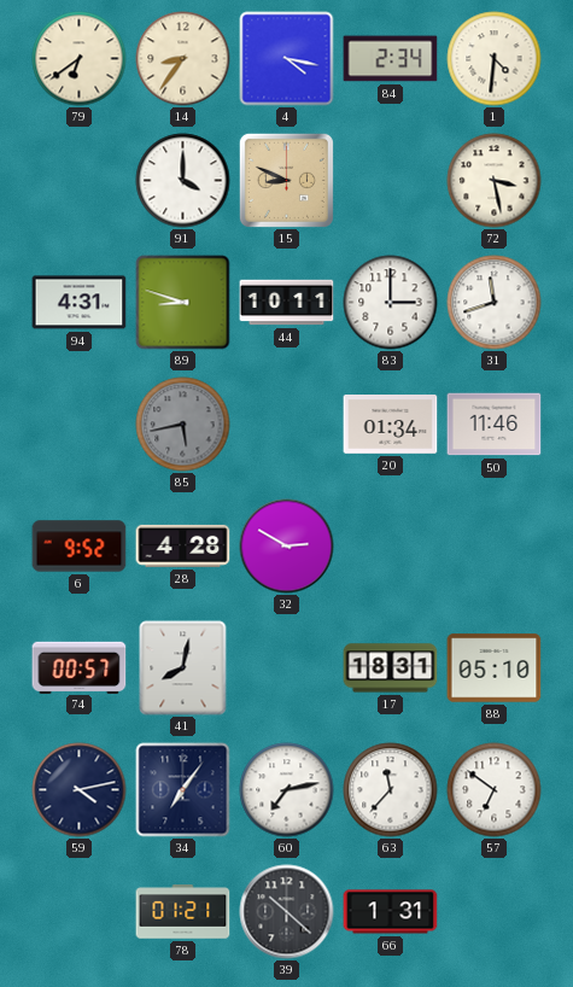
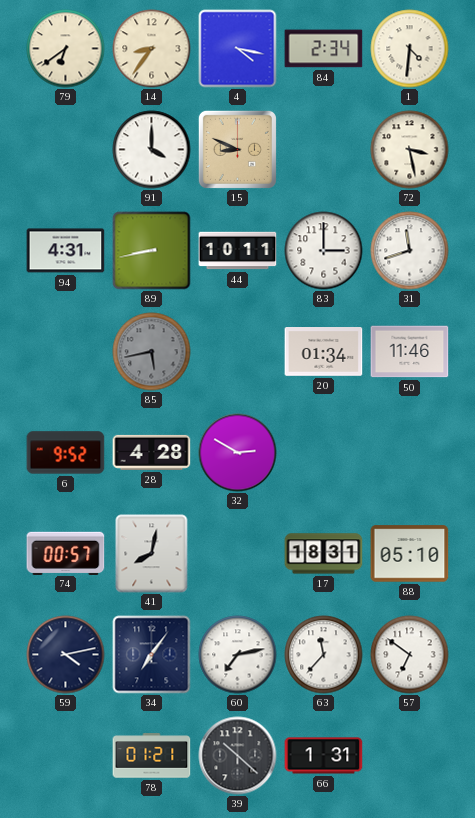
89: 8:48 -> 8:43
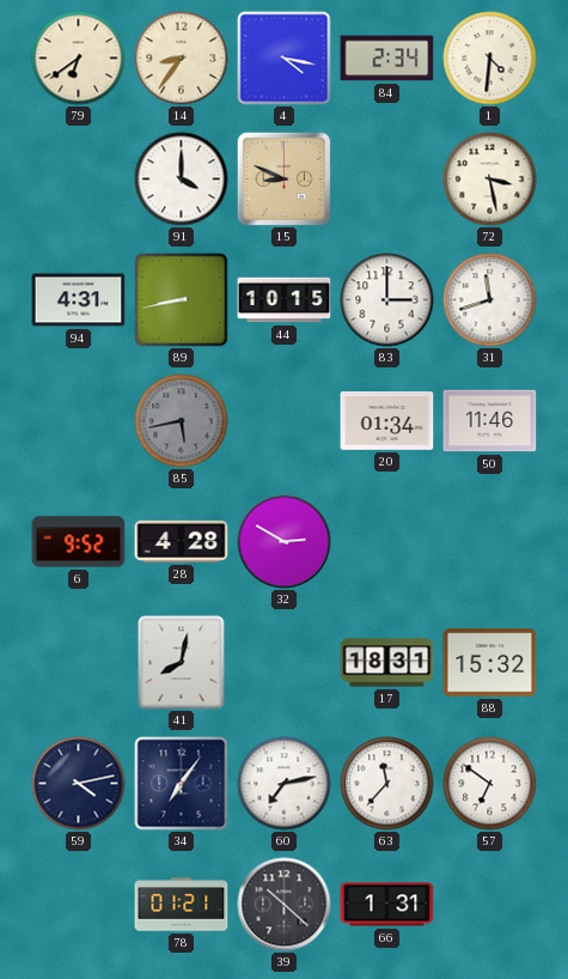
44: 10:11 -> 10:15
74: 00:57 -> none
88: 05:10 -> 15:32
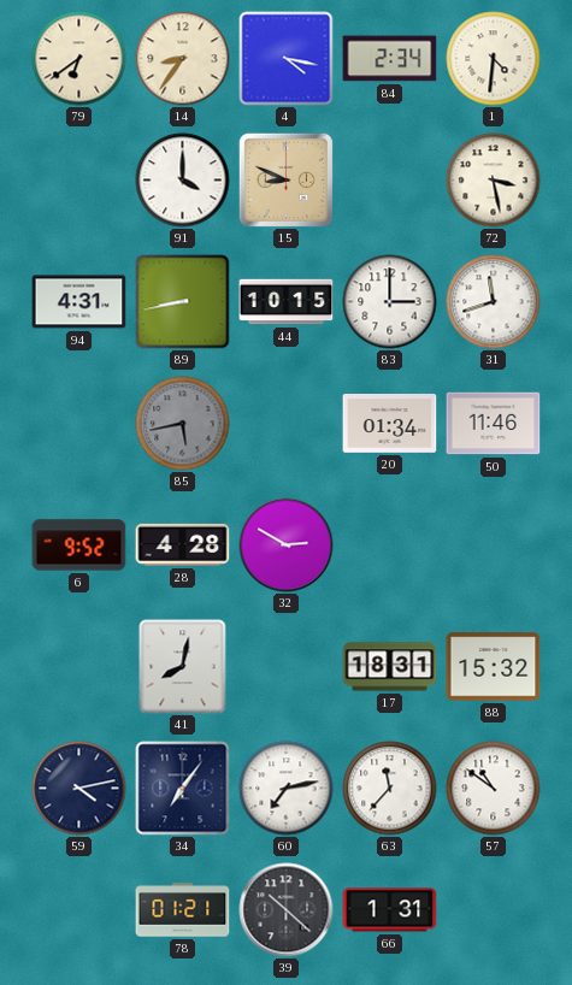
57: 6:51 -> 10:51
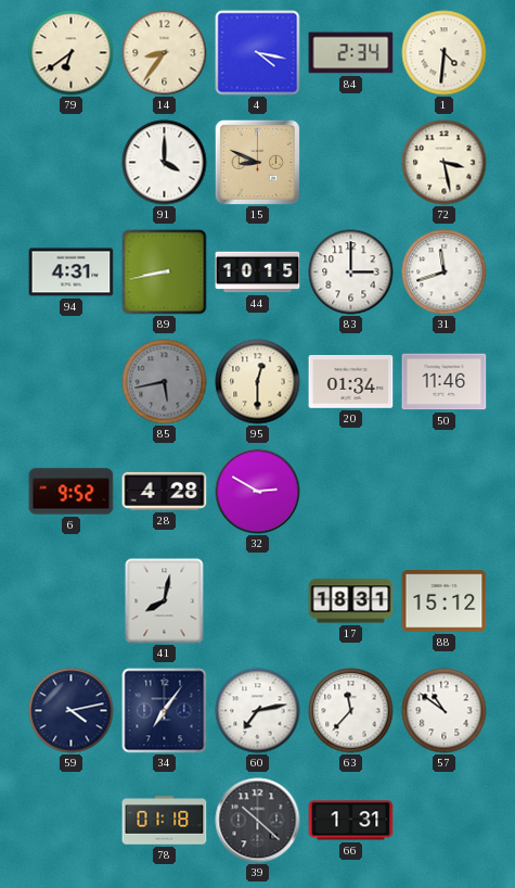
95: none -> 12:30
88: 15:32 -> 15:12
78: 01:21 -> 01:18
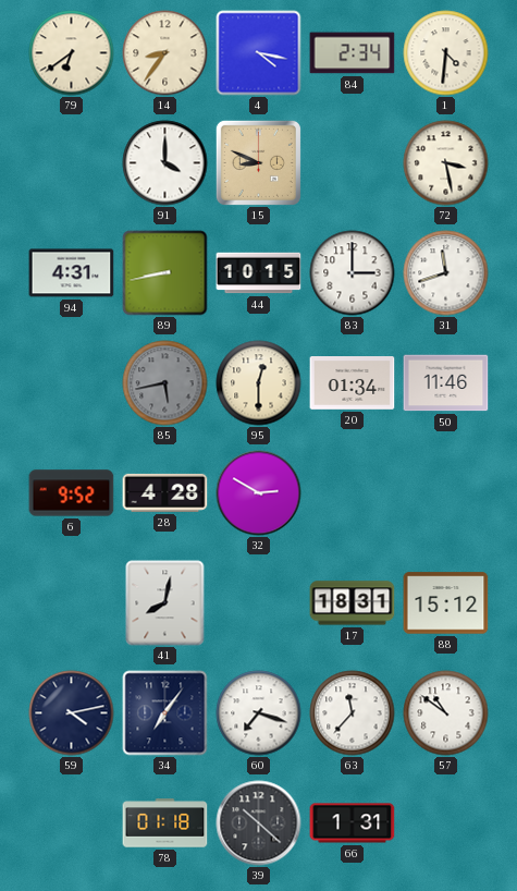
60: 7:13 -> 7:18
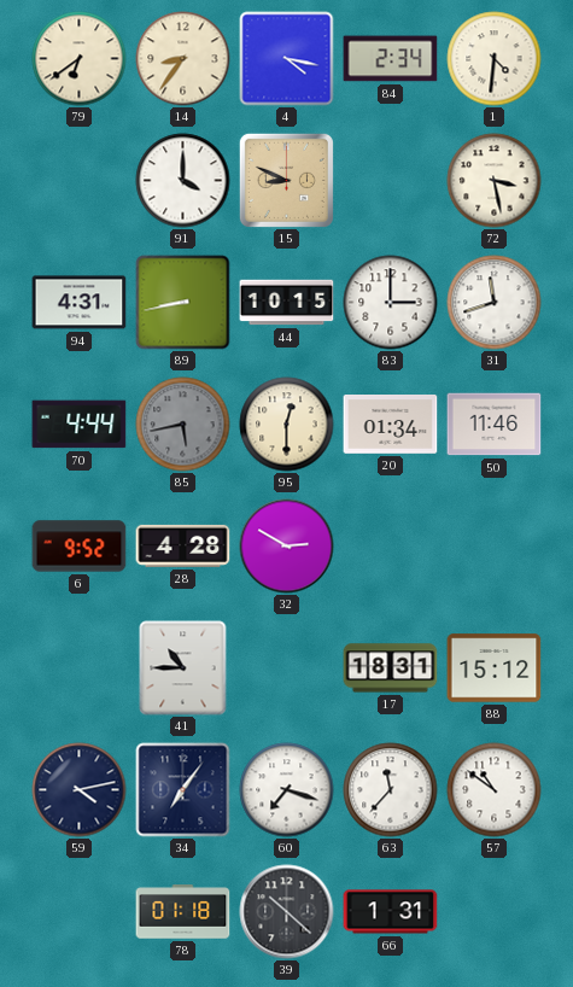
70: none -> 4:44
41: 8:02 -> 10:45
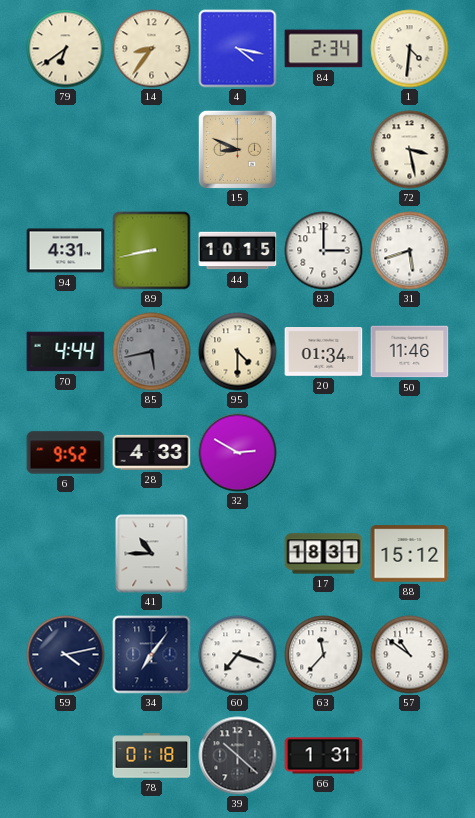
91: 4:00 -> none
31: 11:42 -> 5:42
95: 12:30 -> 4:30
28: 4:28 -> 4:33
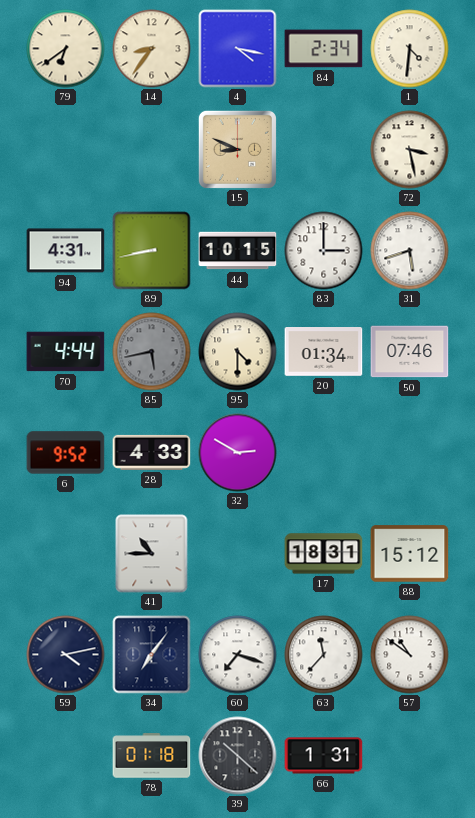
50: 11:46 -> 07:46
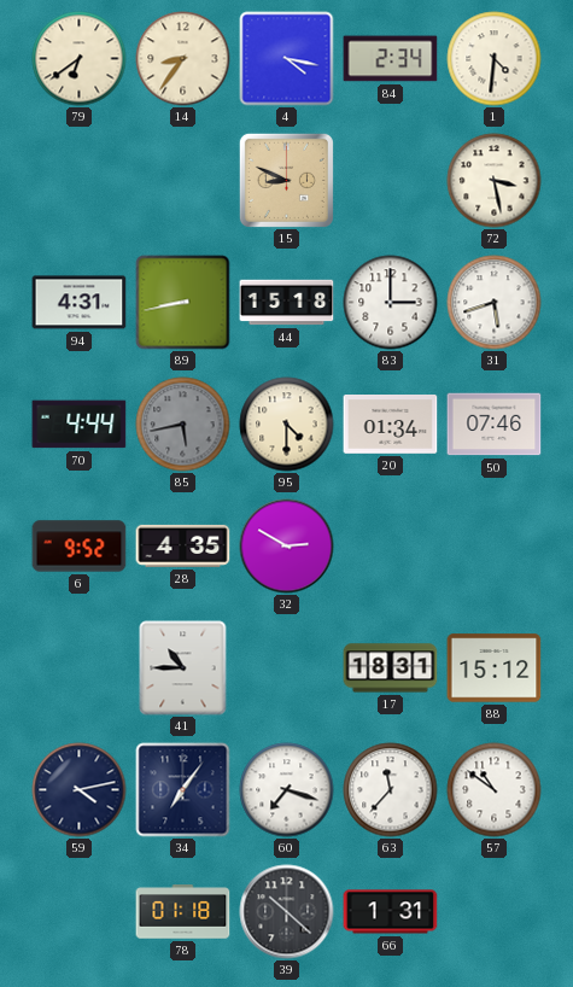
44: 10:15 -> 15:18
28: 4:33 -> 4:35
